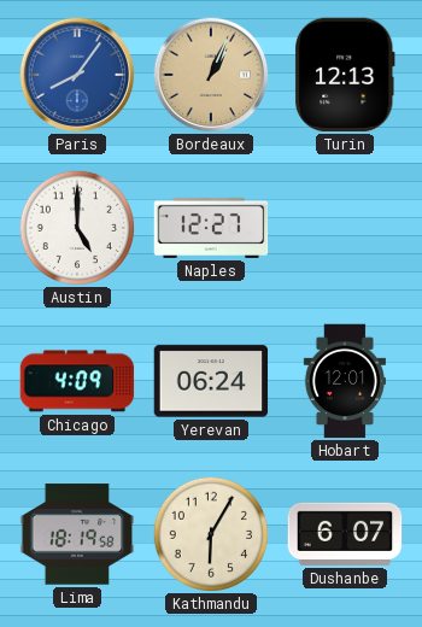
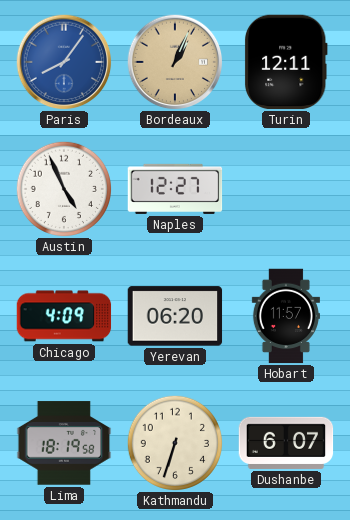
Turin: 12:13 -> 12:11
Austin: 5:00 -> 4:56
Yerevan: 06:24 -> 06:20
Hobart: 12:01 -> 11:57
Kathmandu: 6:05 -> 6:33
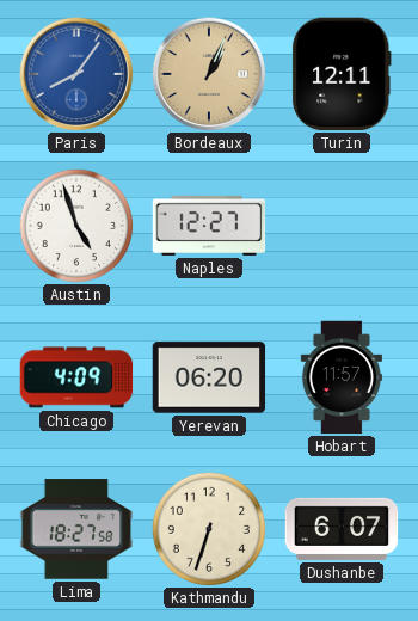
Austin: 4:56 -> 4:57
Lima: 18:19 -> 18:27
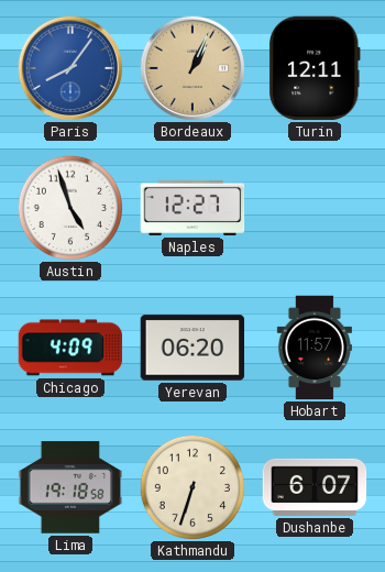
Lima: 18:27 -> 19:18
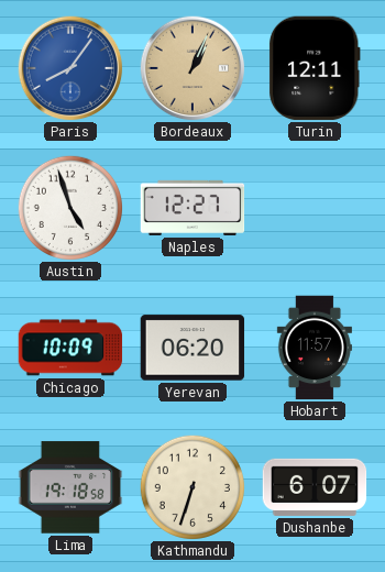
Chicago: 4:09 -> 10:09
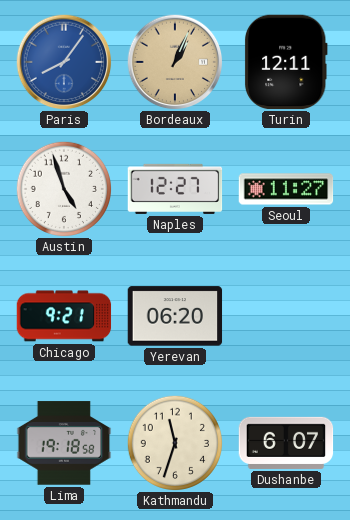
Seoul: none -> 11:27
Chicago: 10:09 -> 9:21
Hobart: 11:57 -> none
Kathmandu: 6:33 -> 11:33
